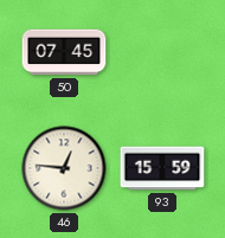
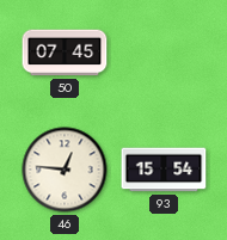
93: 15:59 -> 15:54
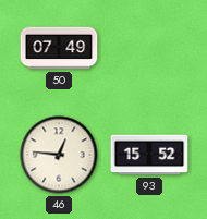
50: 07:45 -> 07:49
93: 15:54 -> 15:52
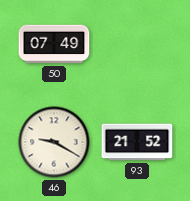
46: 12:46 -> 9:20
93: 15:52 -> 21:52
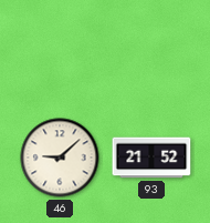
50: 07:49 -> none
46: 9:20 -> 9:08
